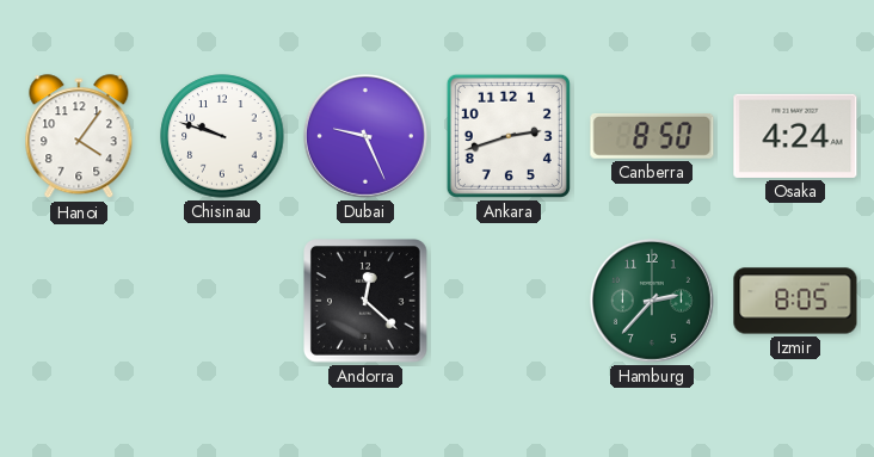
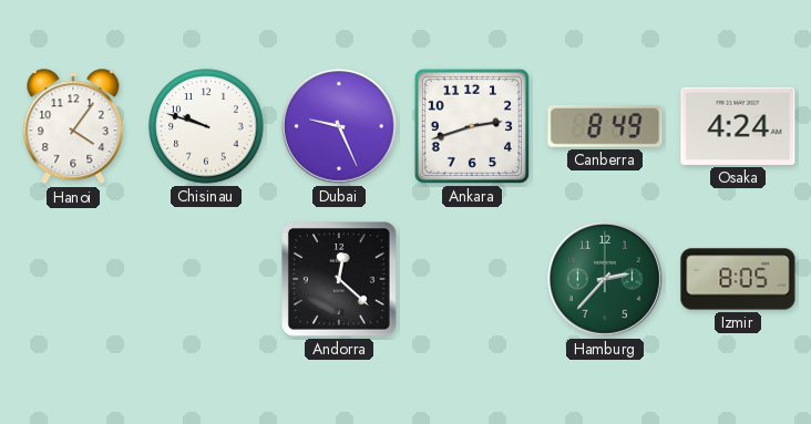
Canberra: 8:50 -> 8:49
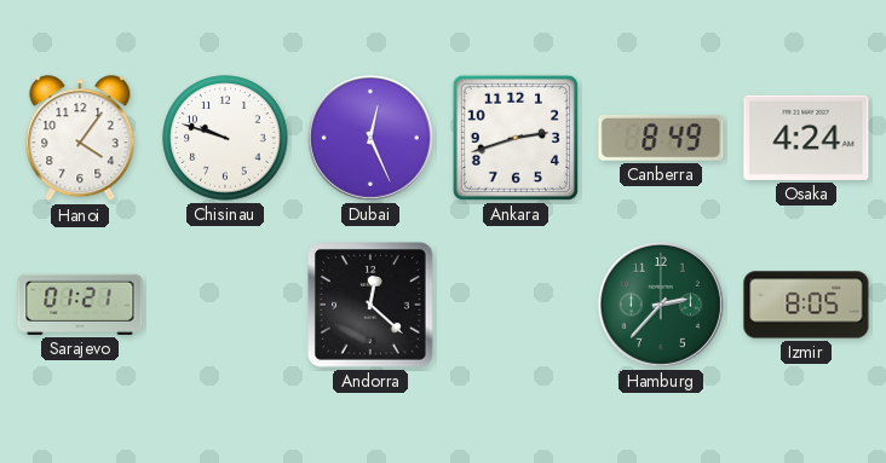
Dubai: 9:26 -> 12:26
Sarajevo: none -> 01:21
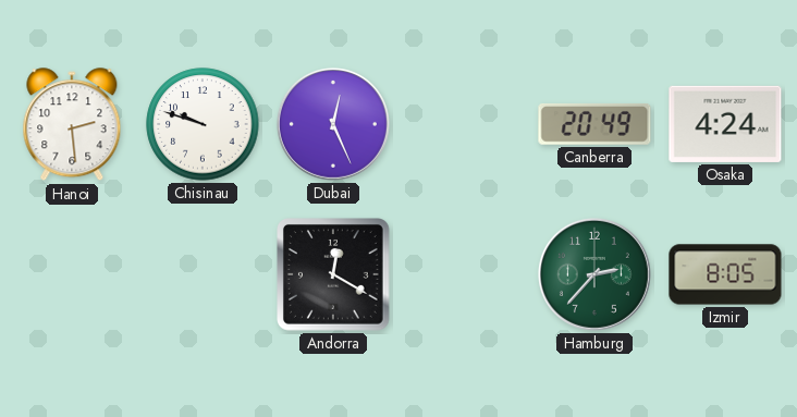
Hanoi: 4:06 -> 2:29
Ankara: 2:42 -> none
Canberra: 8:49 -> 20:49
Sarajevo: 01:21 -> none
Andorra: 12:22 -> 12:20
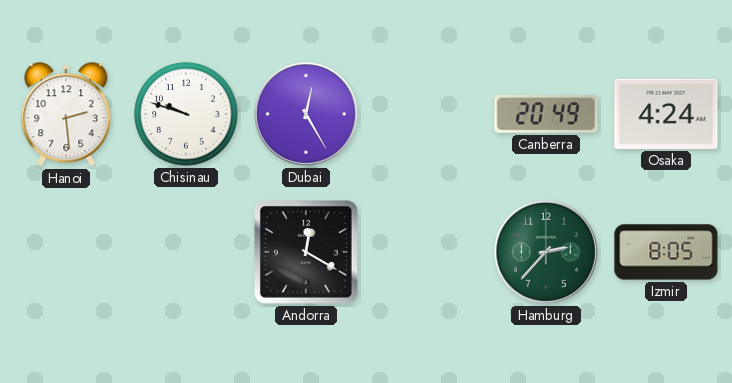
Dubai: 12:26 -> 12:25
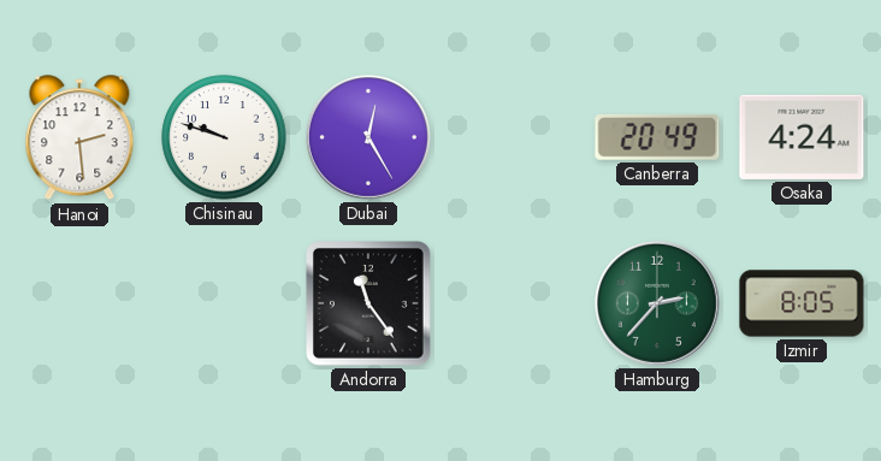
Andorra: 12:20 -> 11:24
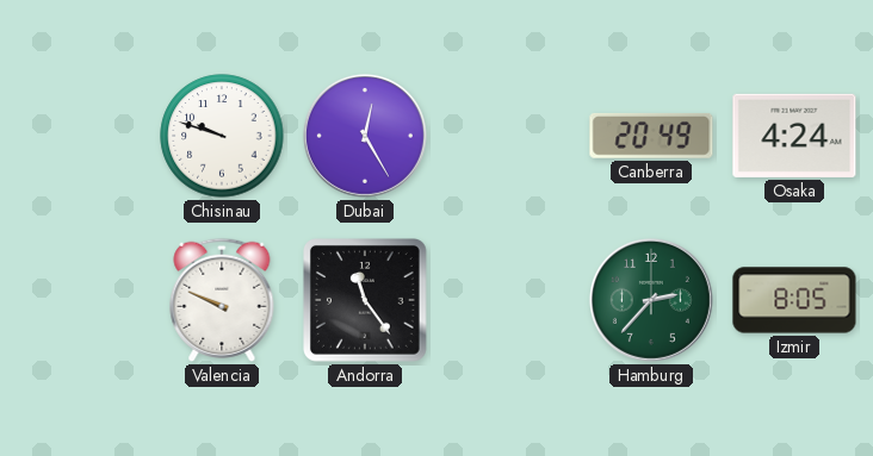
Hanoi: 2:29 -> none
Valencia: none -> 9:49
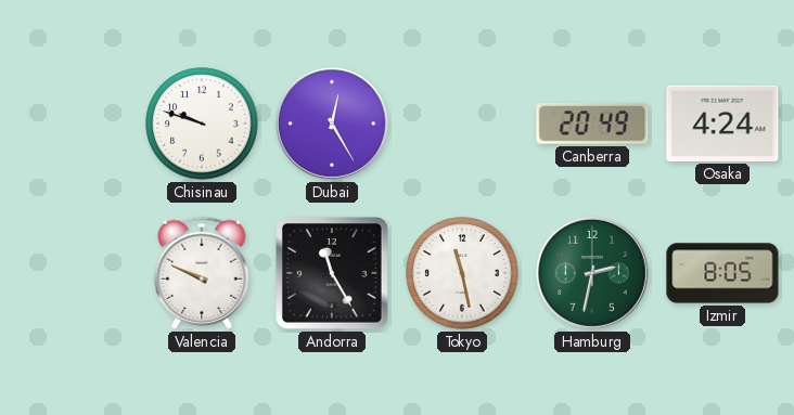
Andorra: 11:24 -> 11:25
Tokyo: none -> 11:28
Hamburg: 2:37 -> 2:32
